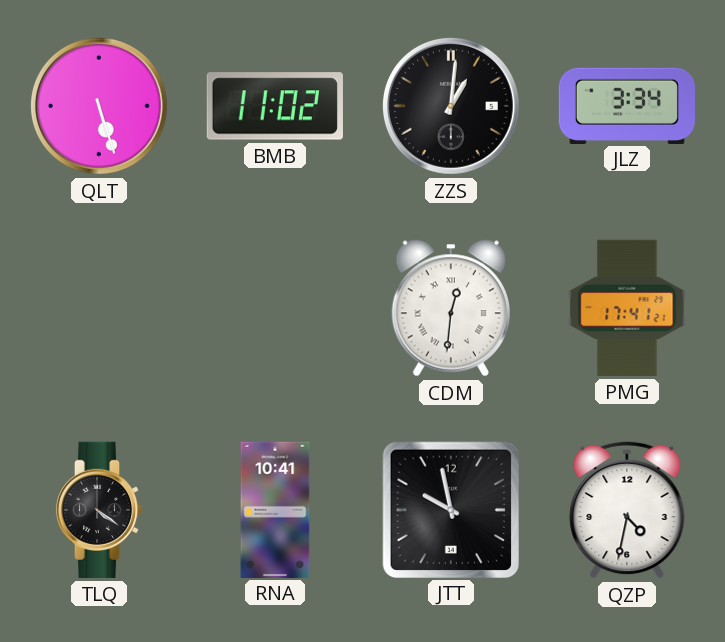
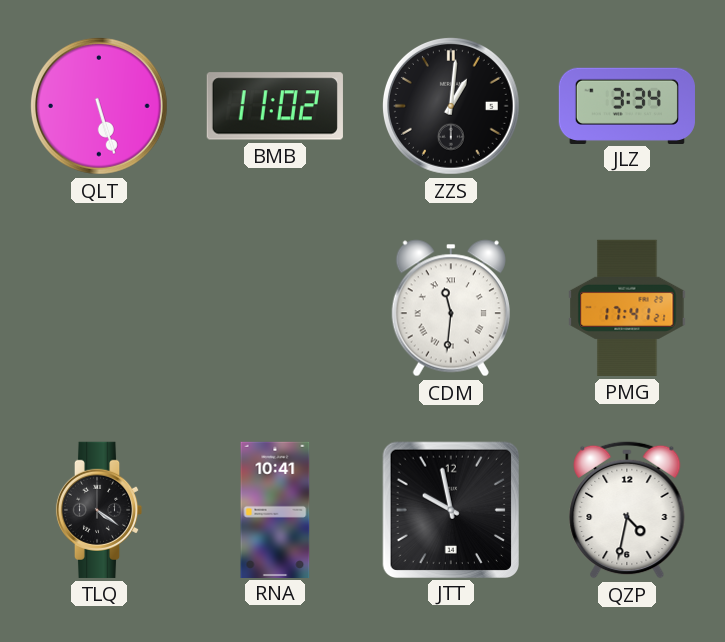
CDM: 12:31 -> 11:31
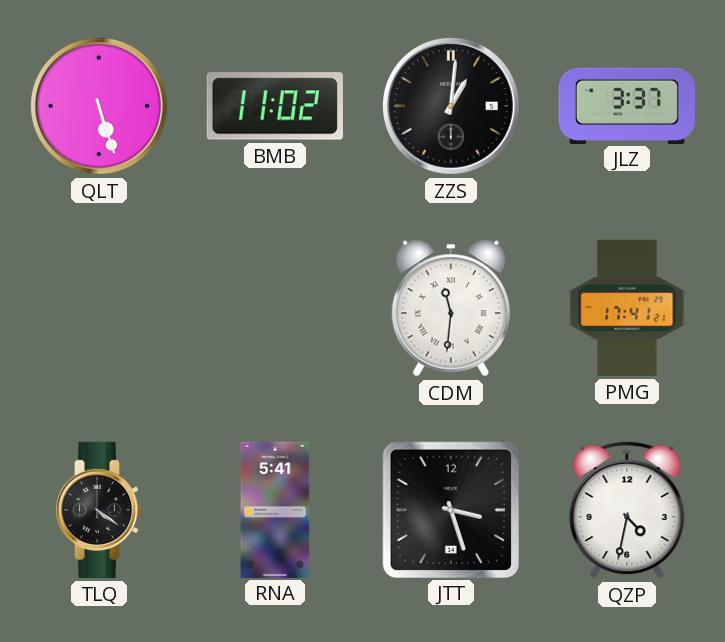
JLZ: 3:34 -> 3:37
RNA: 10:41 -> 5:41
JTT: 9:58 -> 3:27
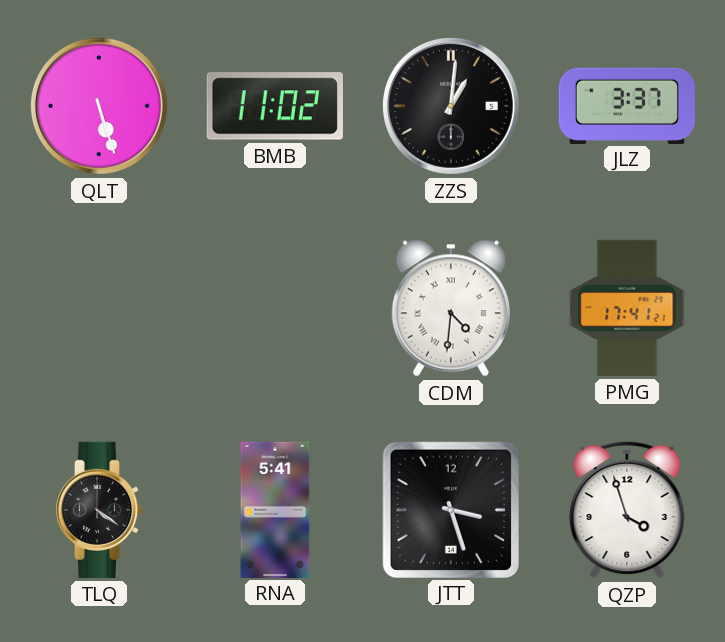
CDM: 11:31 -> 4:31
QZP: 4:32 -> 3:57
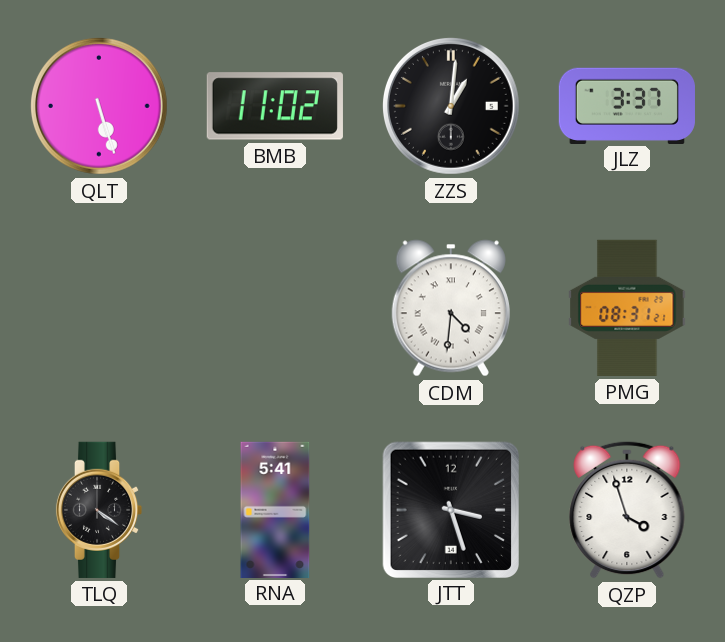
PMG: 17:41 -> 08:31
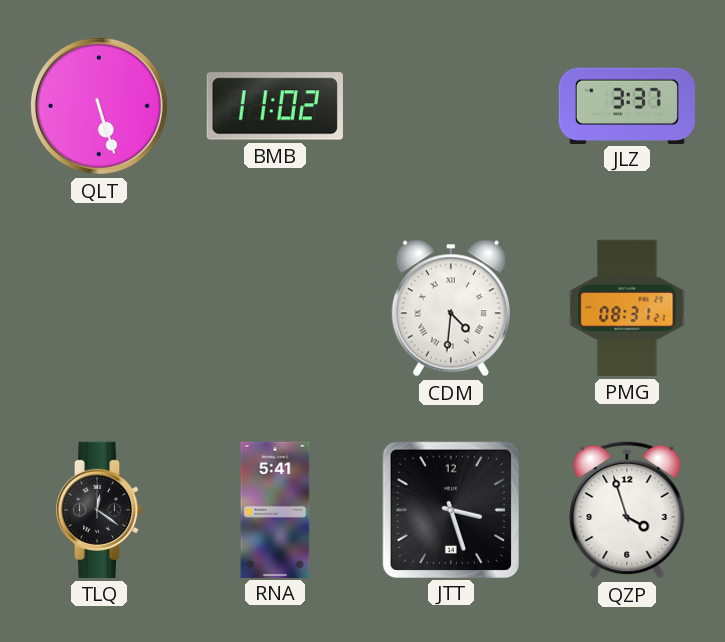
ZZS: 1:01 -> none
TLQ: 4:21 -> 12:21
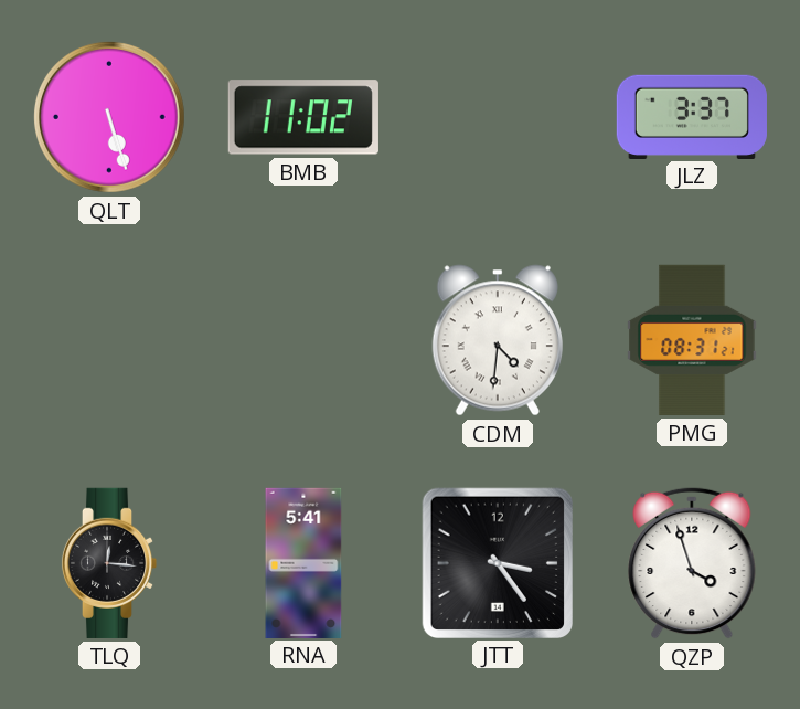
TLQ: 12:21 -> 12:16
JTT: 3:27 -> 3:24
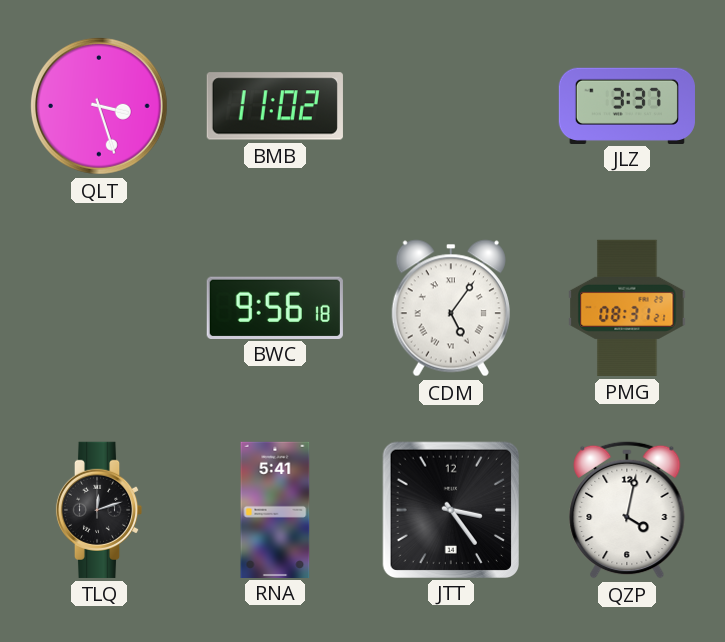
QLT: 5:27 -> 3:27
BWC: none -> 9:56
CDM: 4:31 -> 5:06
TLQ: 12:16 -> 12:12
QZP: 3:57 -> 4:02
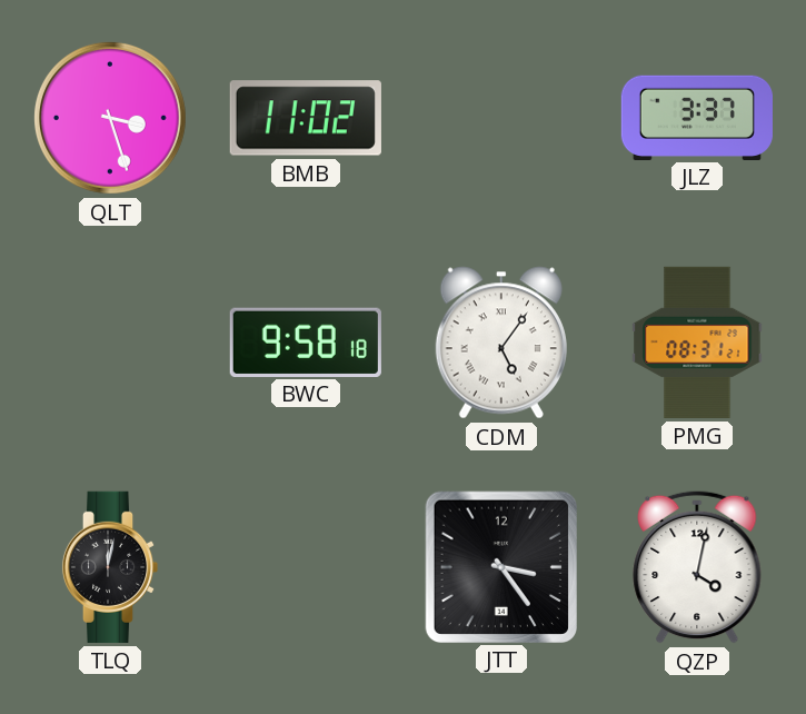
BWC: 9:56 -> 9:58
TLQ: 12:12 -> 12:02
RNA: 5:41 -> none
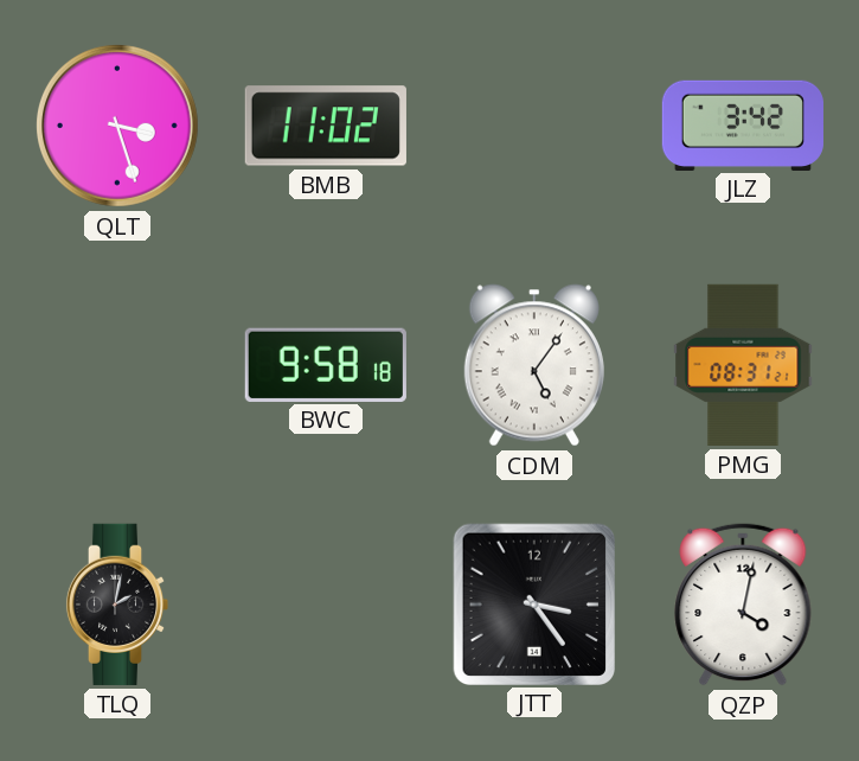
JLZ: 3:37 -> 3:42
TLQ: 12:02 -> 2:02
